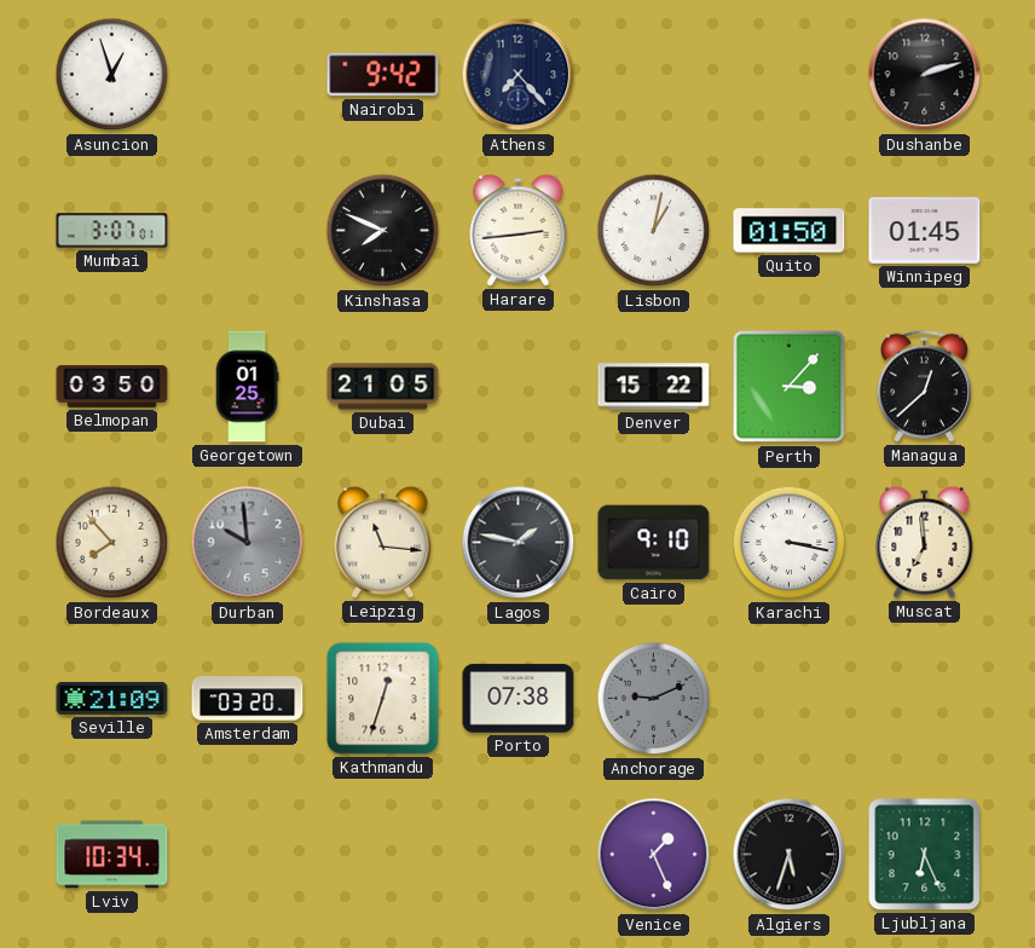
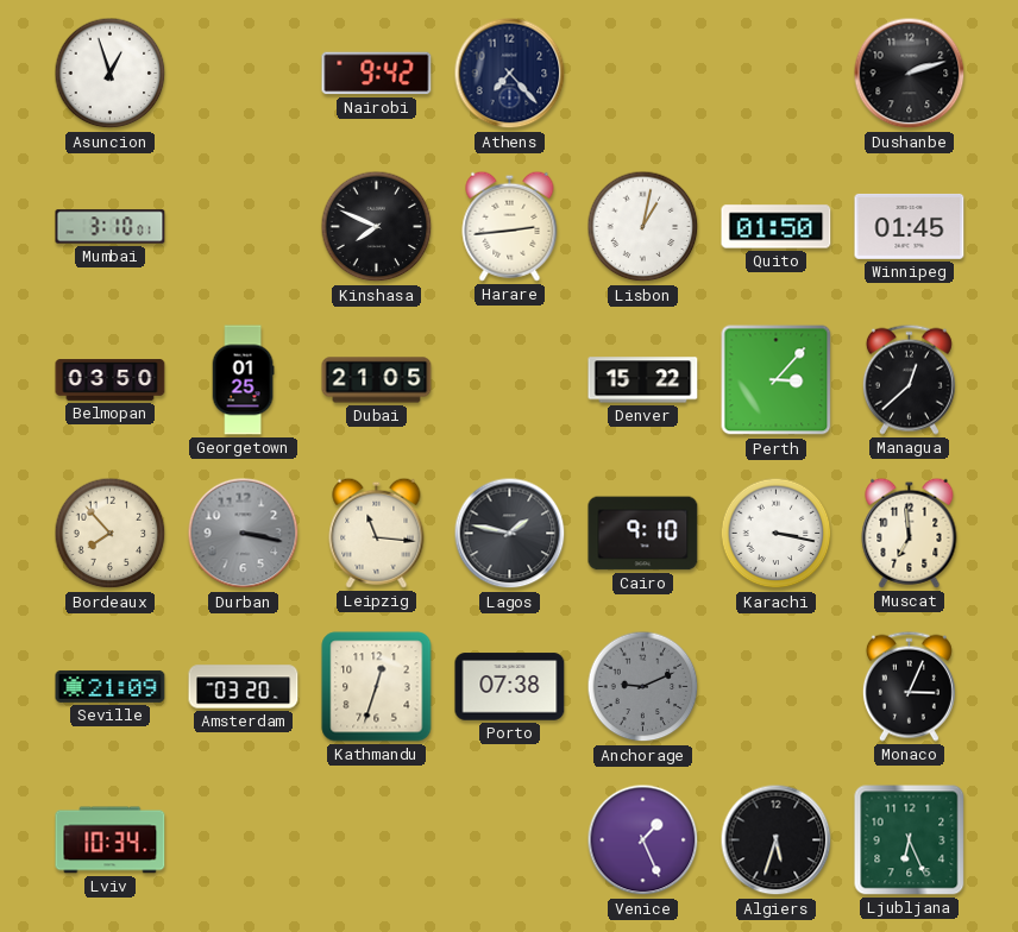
Mumbai: 3:07 -> 3:10
Durban: 9:59 -> 3:17
Monaco: none -> 3:04
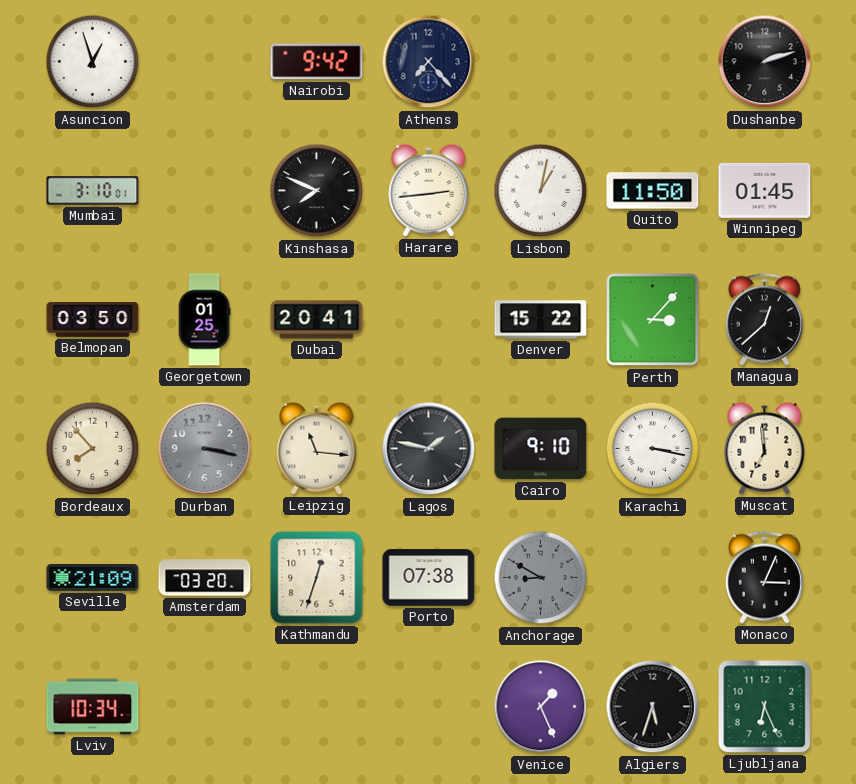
Quito: 01:50 -> 11:50
Dubai: 21:05 -> 20:41
Anchorage: 9:11 -> 8:50
